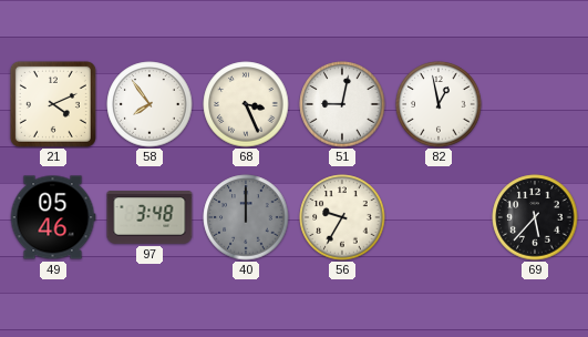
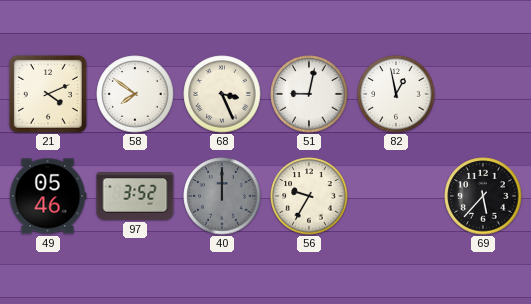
58: 7:54 -> 7:51
97: 3:48 -> 3:52
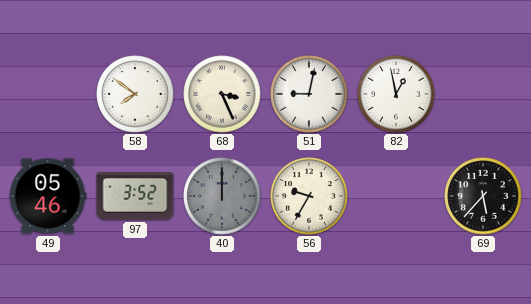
21: 4:11 -> none
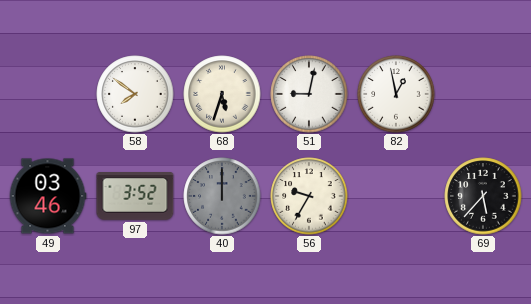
68: 3:26 -> 5:33
49: 05:46 -> 03:46
